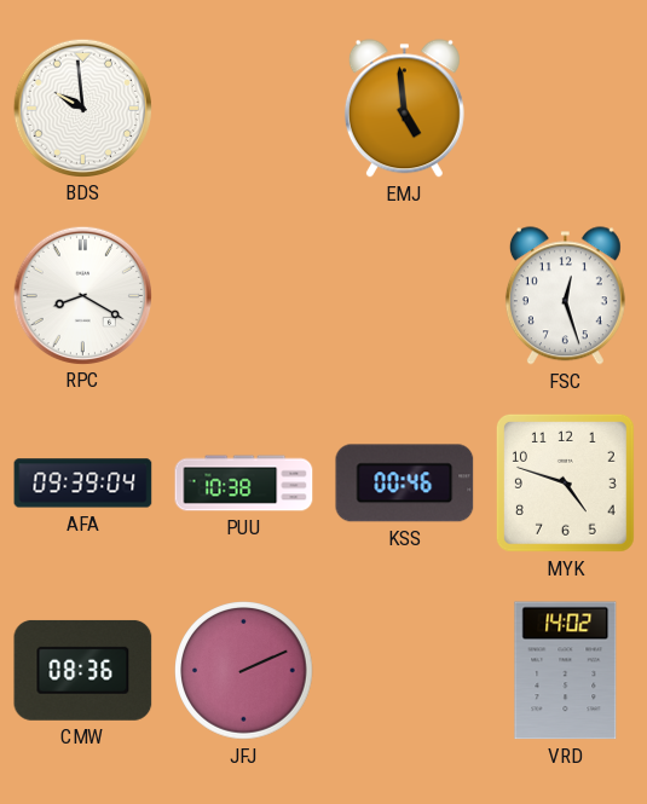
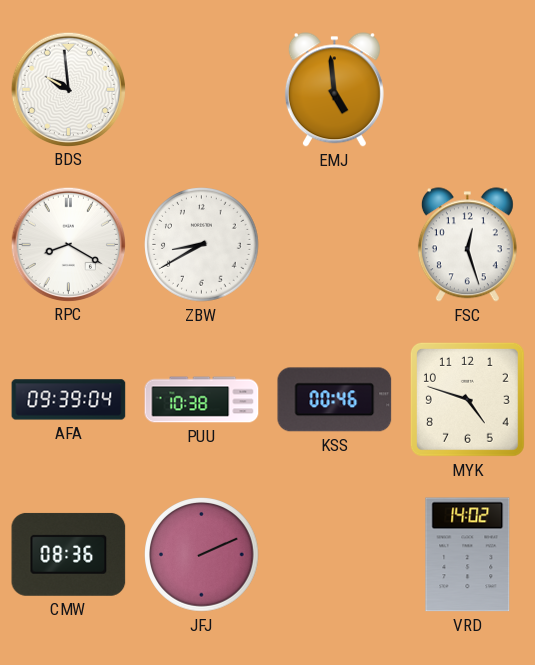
ZBW: none -> 8:40
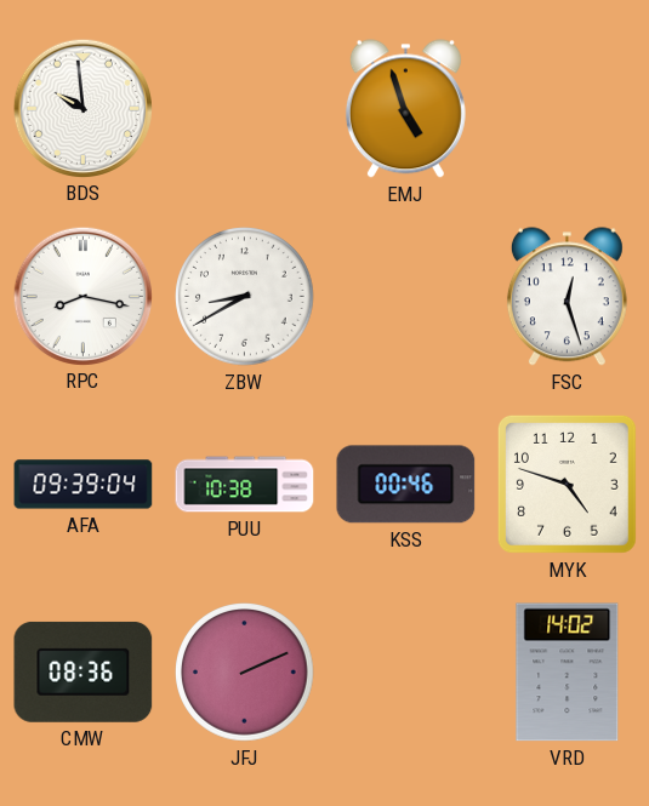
EMJ: 4:59 -> 4:57
RPC: 8:20 -> 8:17
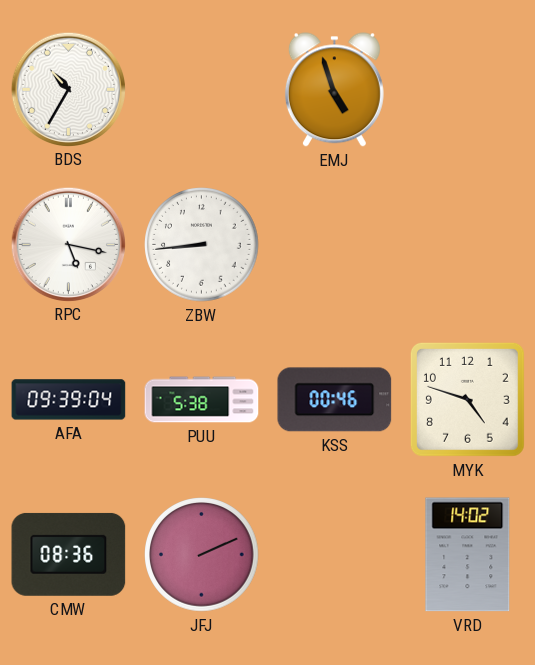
BDS: 9:59 -> 10:35
RPC: 8:17 -> 5:17
ZBW: 8:40 -> 8:44
FSC: 12:27 -> none
PUU: 10:38 -> 5:38
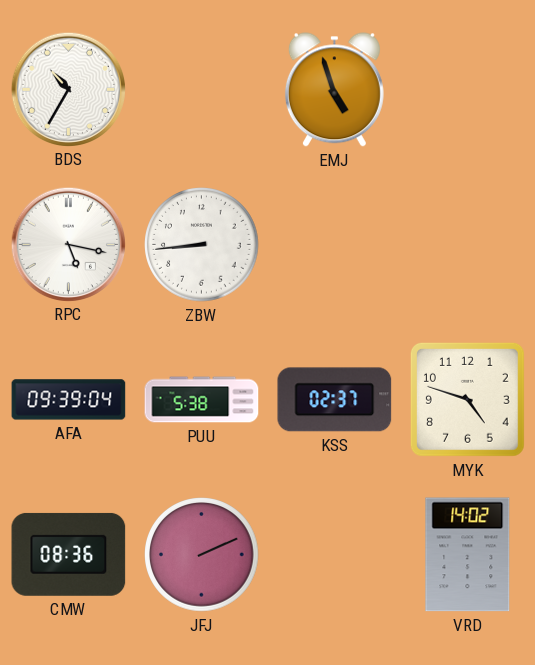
KSS: 00:46 -> 02:37
